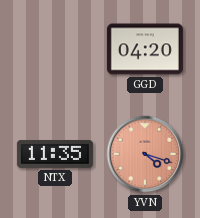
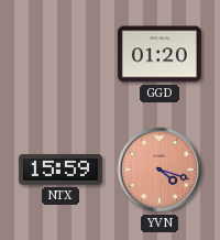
GGD: 04:20 -> 01:20
NTX: 11:35 -> 15:59
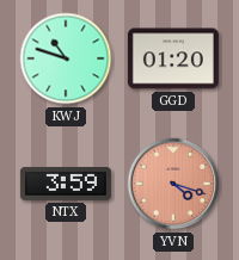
KWJ: none -> 10:48
NTX: 15:59 -> 3:59
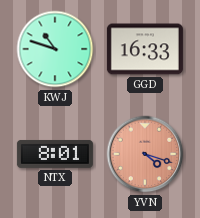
GGD: 01:20 -> 16:33
NTX: 3:59 -> 8:01
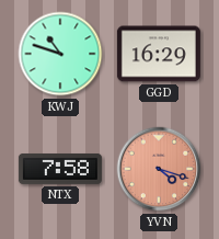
GGD: 16:33 -> 16:29
NTX: 8:01 -> 7:58
